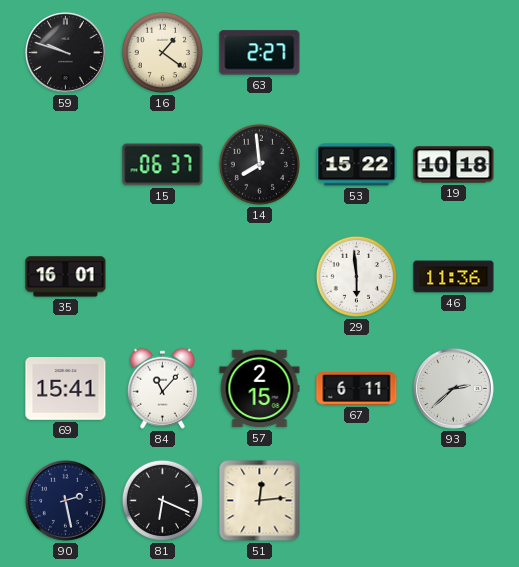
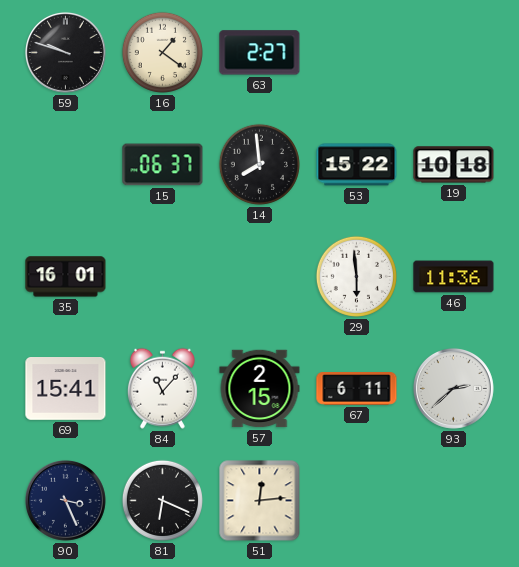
90: 2:28 -> 3:26
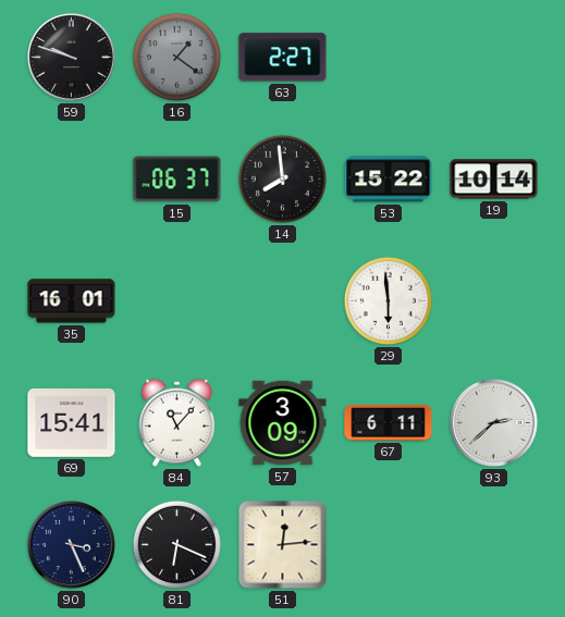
16 dial: cream -> grey
19: 10:18 -> 10:14
46: 11:36 -> none
57: 2:15 -> 3:09
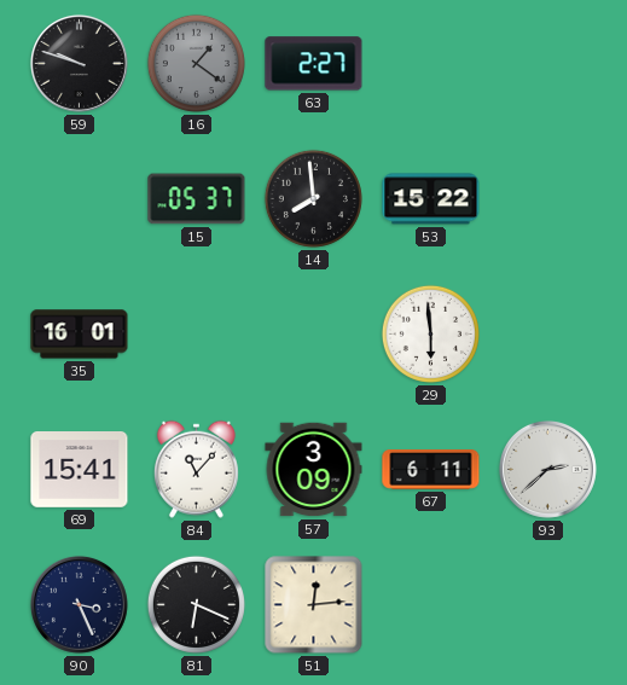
15: 06:37 -> 05:37
19: 10:14 -> none
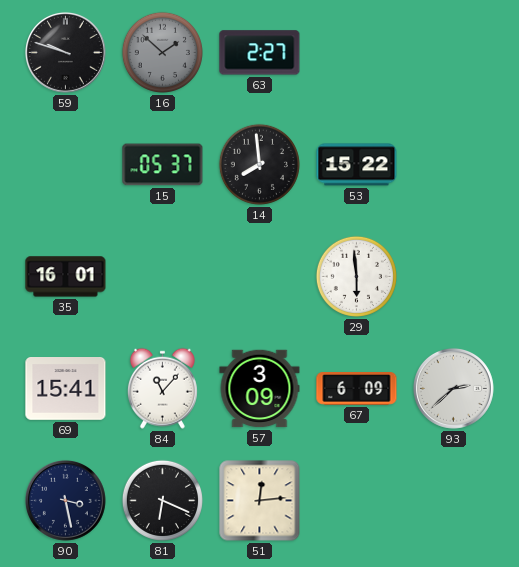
16: 1:21 -> 1:52
67: 6:11 -> 6:09
90: 3:26 -> 3:28
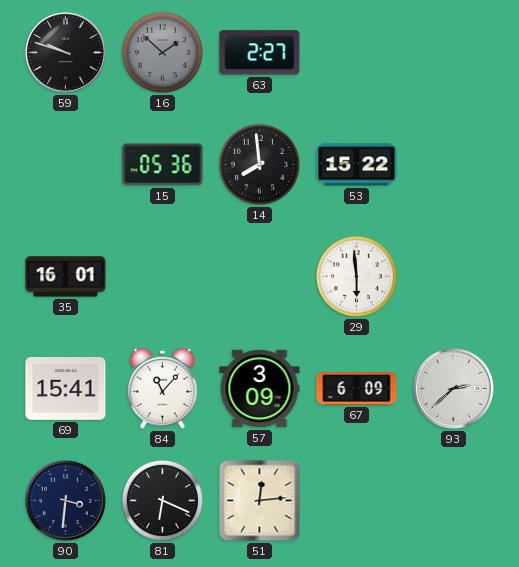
15: 05:37 -> 05:36
90: 3:28 -> 3:31
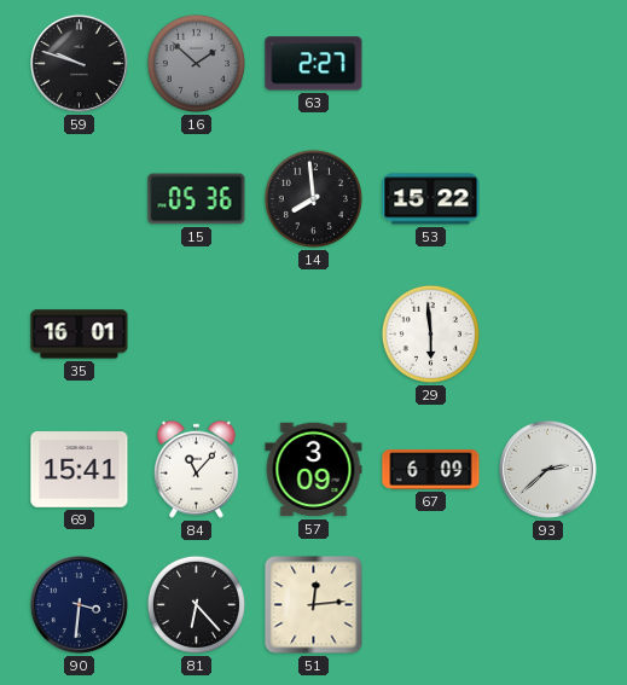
81: 6:19 -> 6:23
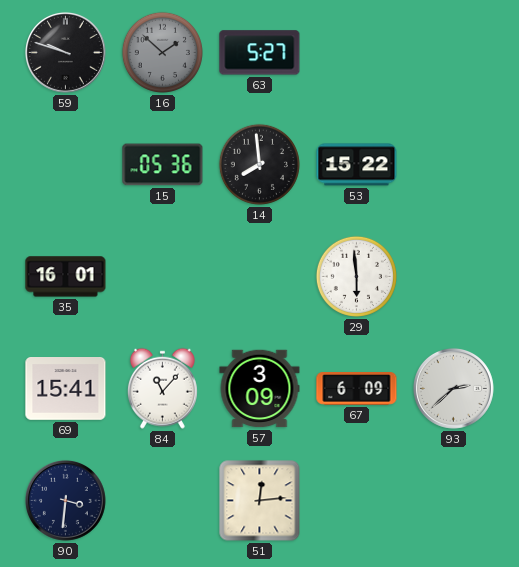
63: 2:27 -> 5:27
81: 6:23 -> none
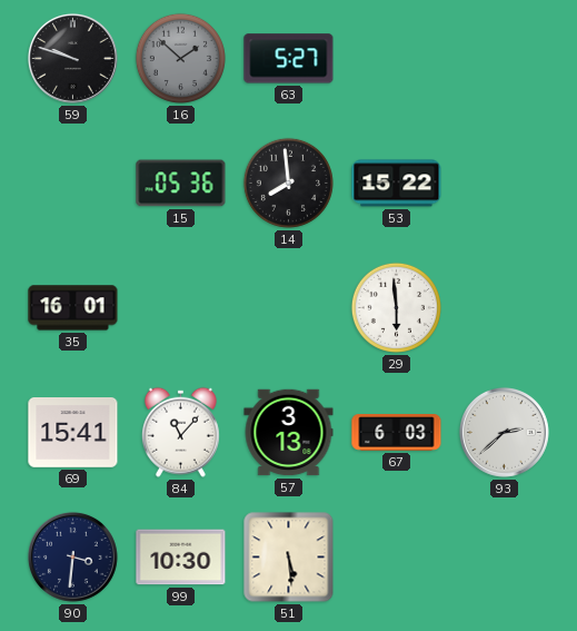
57: 3:09 -> 3:13
67: 6:09 -> 6:03
99: none -> 10:30
51: 12:14 -> 5:29
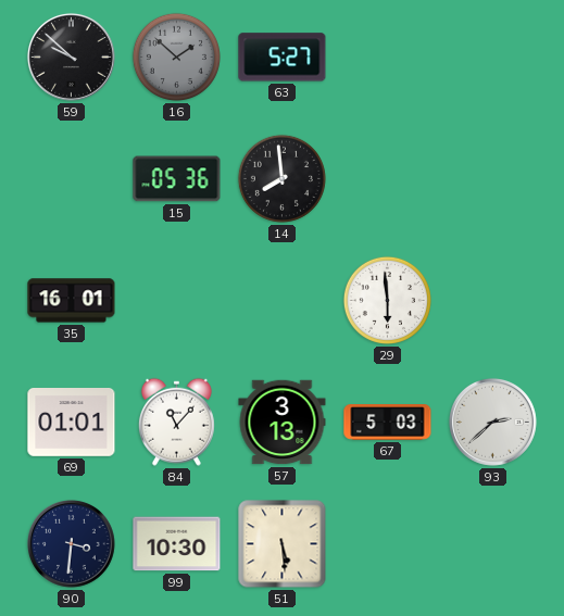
59: 9:48 -> 9:52
53: 15:22 -> none
69: 15:41 -> 01:01
67: 6:03 -> 5:03
